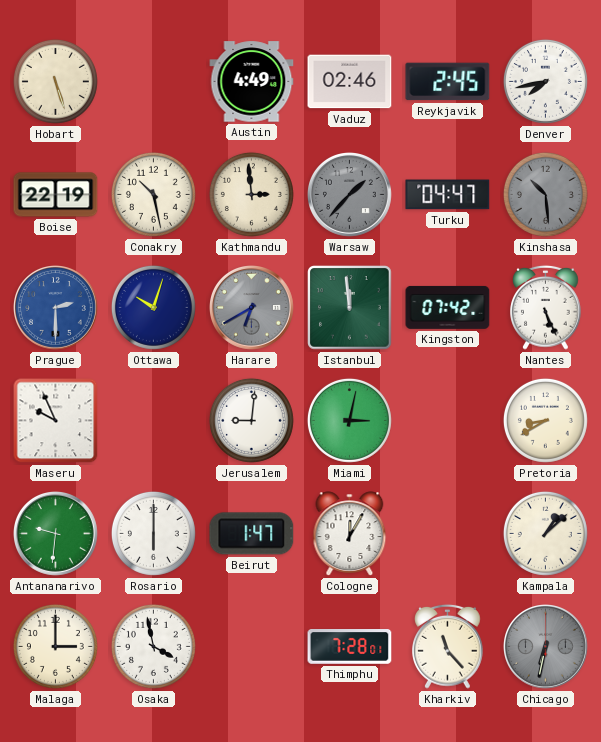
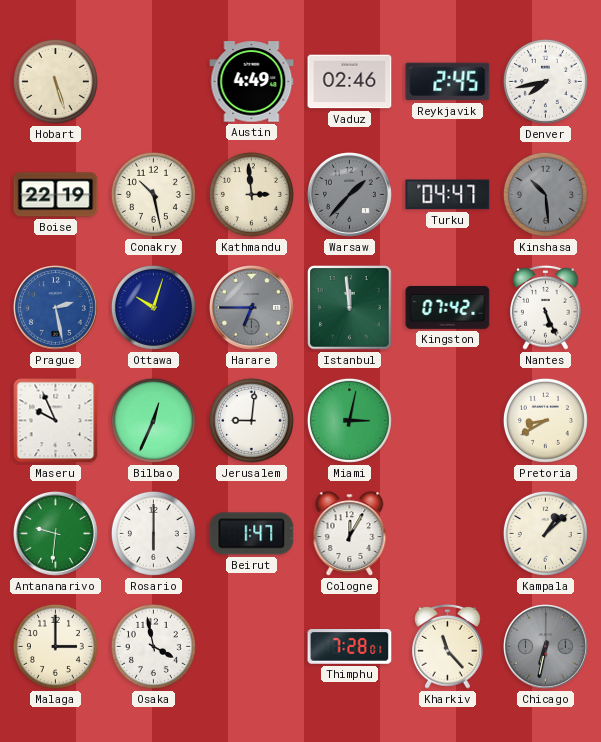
Prague: 2:30 -> 2:28
Harare: 6:40 -> 6:45
Bilbao: none -> 12:34
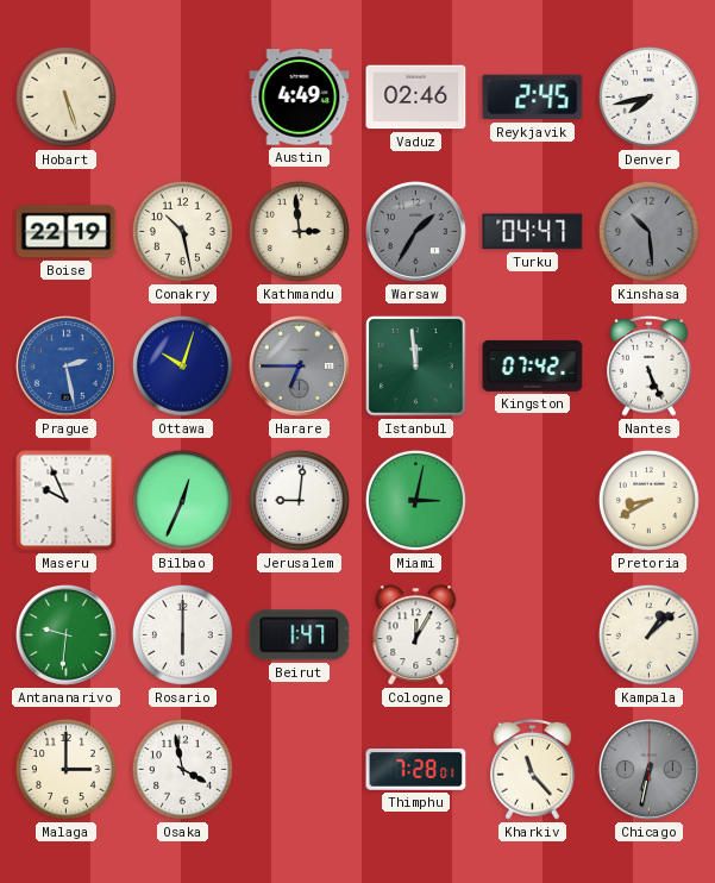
Warsaw: 1:37 -> 1:35
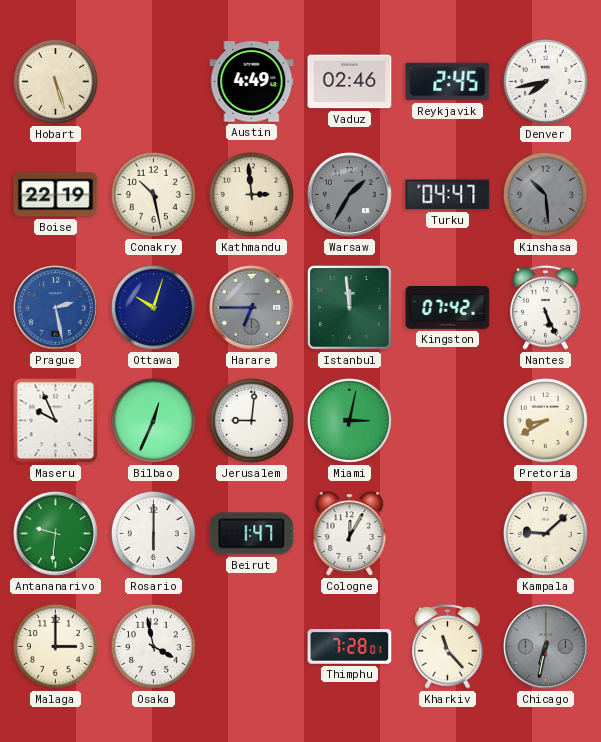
Kampala: 1:08 -> 9:08
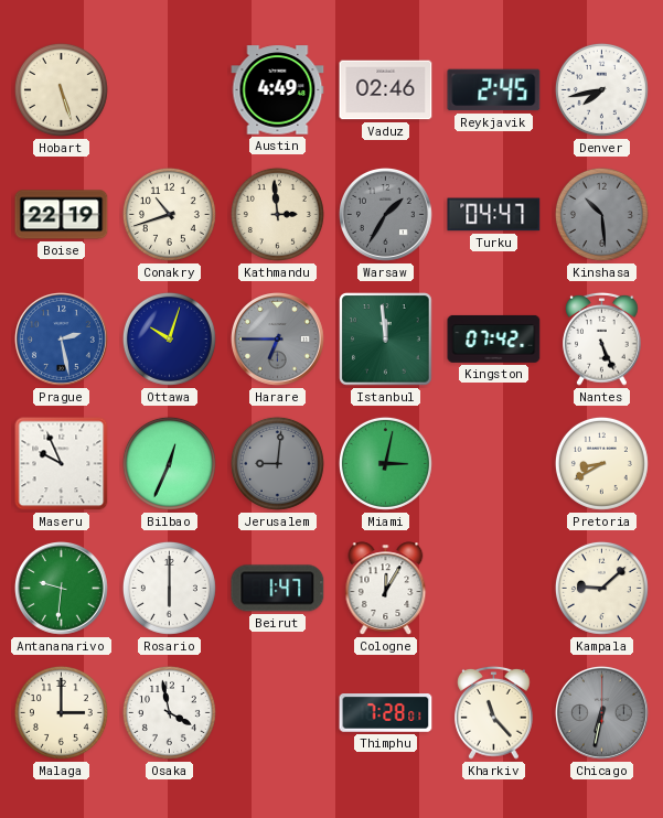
Conakry: 10:28 -> 10:42
Jerusalem dial: white -> grey
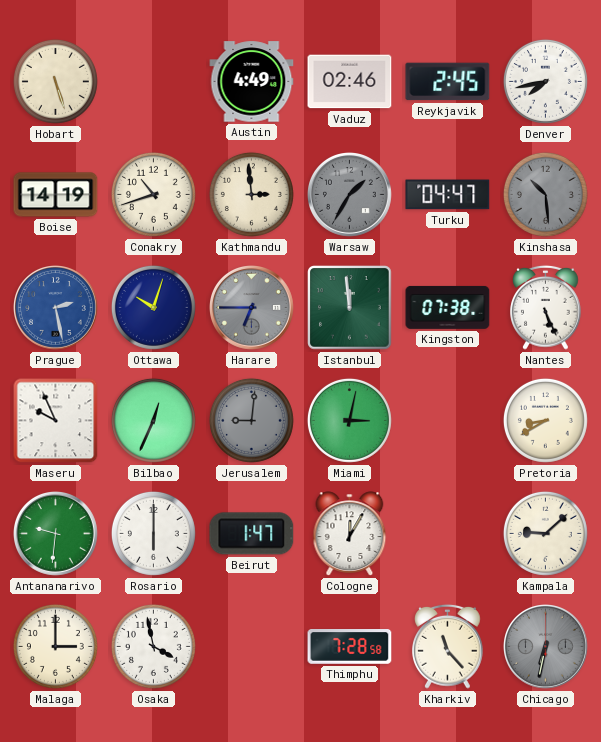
Boise: 22:19 -> 14:19
Kingston: 07:42 -> 07:38
Thimphu: 7:28:01 -> 7:28:58
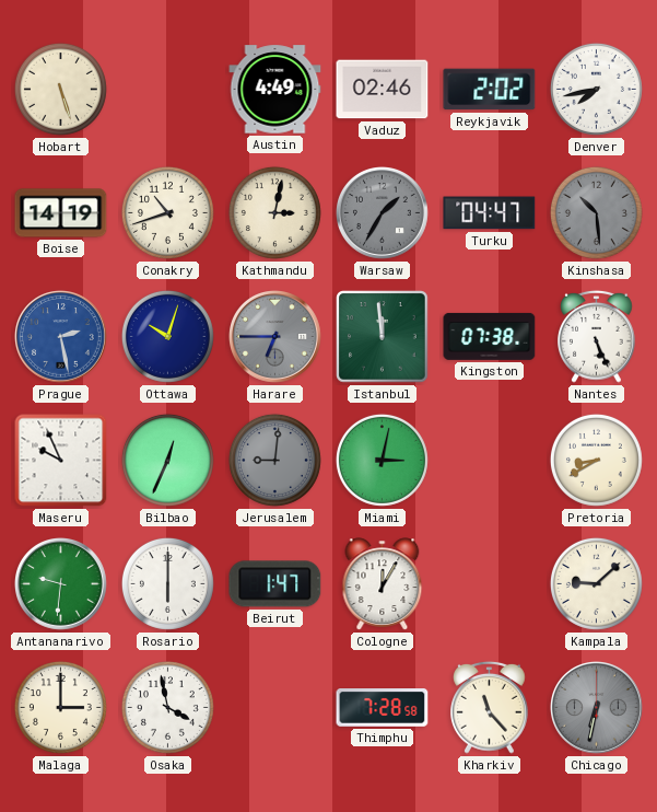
Reykjavik: 2:45 -> 2:02
Kathmandu: 2:59 -> 3:02
